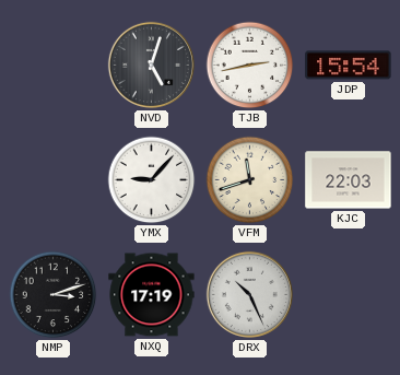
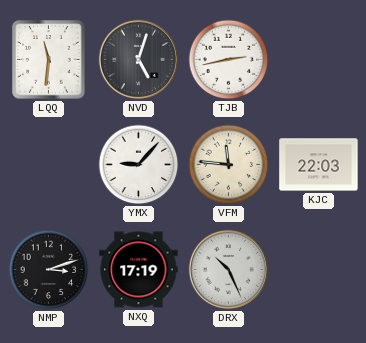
LQQ: none -> 11:31
JDP: 15:54 -> none
VFM: 11:42 -> 11:46
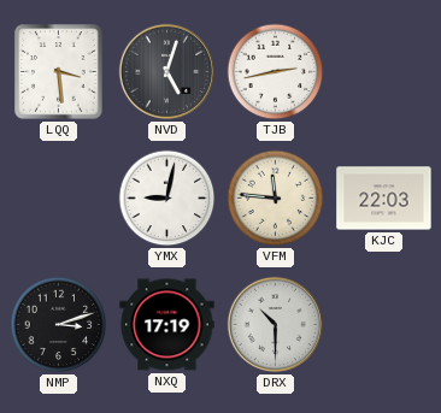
LQQ: 11:31 -> 3:29
YMX: 9:07 -> 9:02
DRX: 10:26 -> 10:30
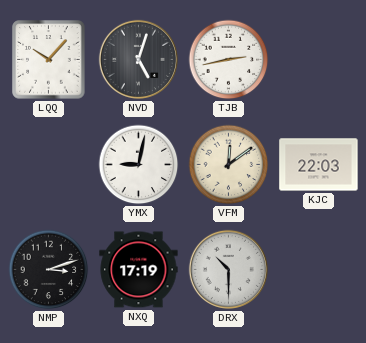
LQQ: 3:29 -> 10:07
VFM: 11:46 -> 12:09
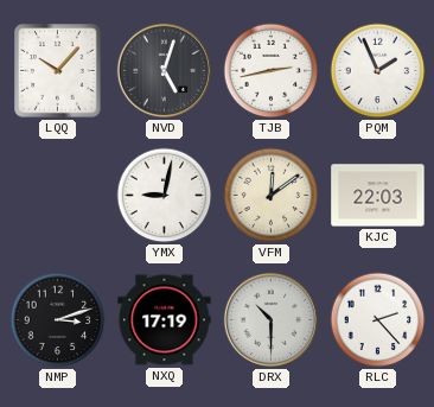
PQM: none -> 1:56
RLC: none -> 2:23
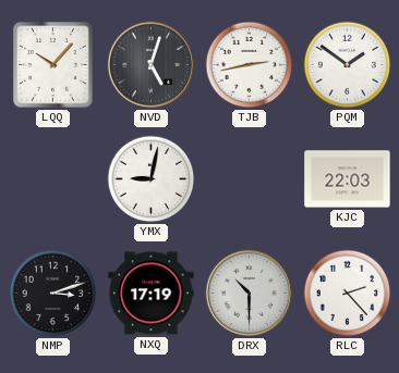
PQM: 1:56 -> 1:51
VFM: 12:09 -> none
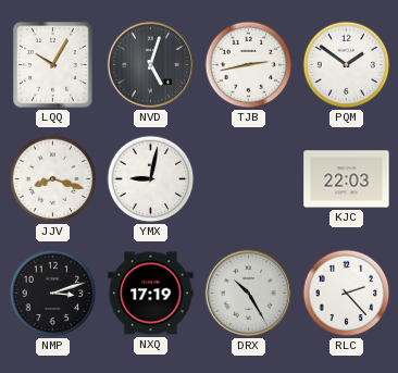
LQQ: 10:07 -> 10:05
JJV: none -> 8:18
DRX: 10:30 -> 10:25
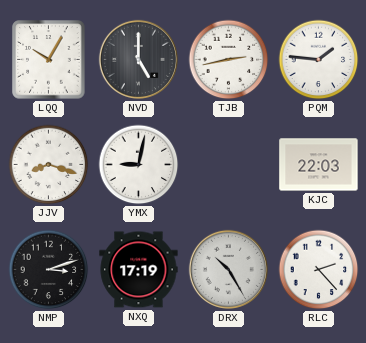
NVD: 5:03 -> 5:00
PQM: 1:51 -> 1:46
